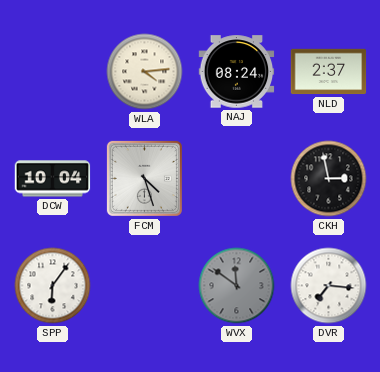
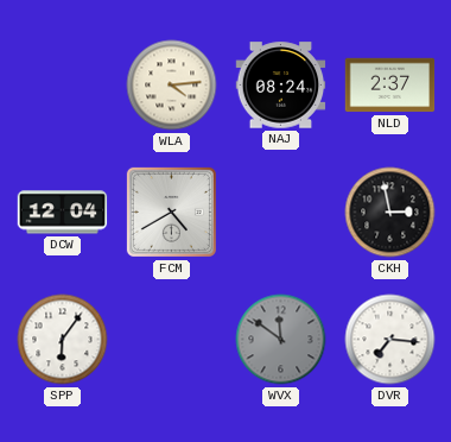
DCW: 10:04 -> 12:04
FCM: 4:27 -> 4:40
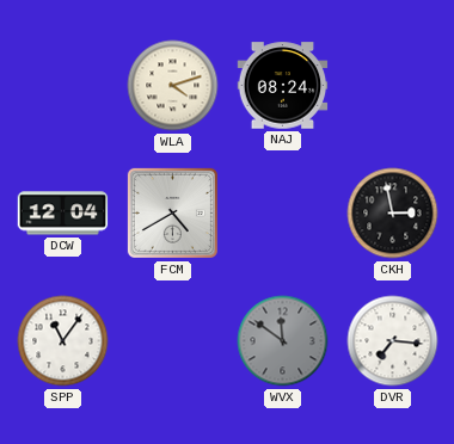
WLA: 4:14 -> 4:12
NLD: 2:37 -> none
SPP: 6:06 -> 11:06
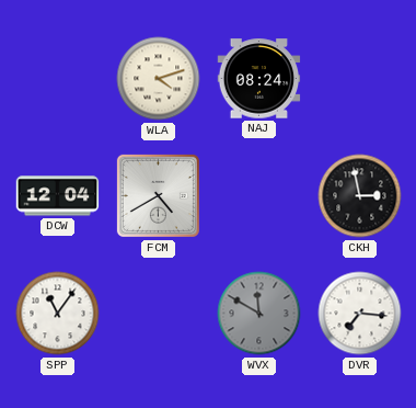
WVX: 11:51 -> 11:50
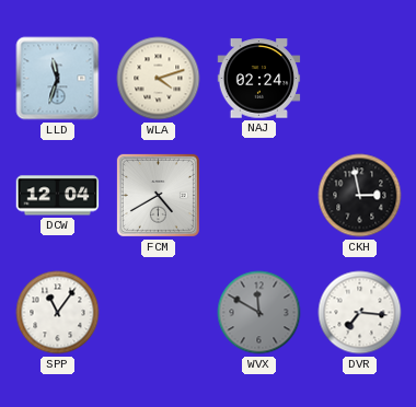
LLD: none -> 11:33
NAJ: 08:24 -> 02:24
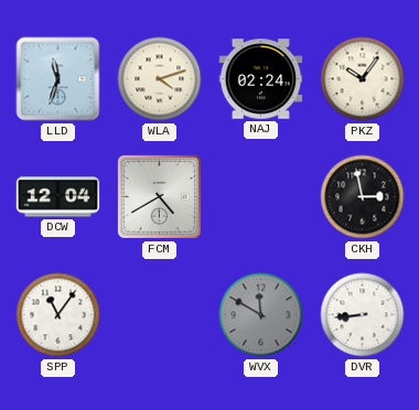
PKZ: none -> 10:06
DVR: 7:16 -> 8:44
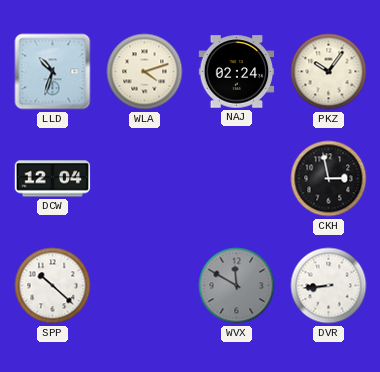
LLD: 11:33 -> 10:33
FCM: 4:40 -> none
SPP: 11:06 -> 10:22
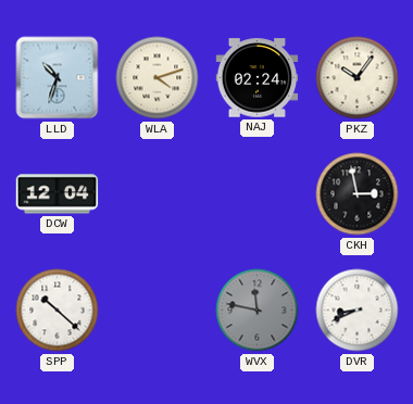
WVX: 11:50 -> 11:47
DVR: 8:44 -> 8:41
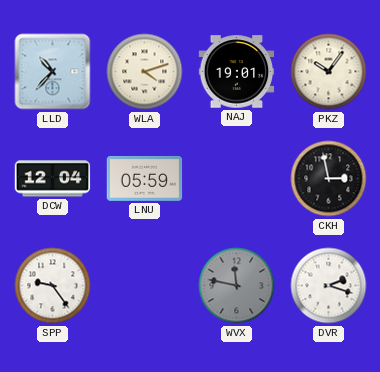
LLD: 10:33 -> 10:37
NAJ: 02:24 -> 19:01
LNU: none -> 05:59
SPP: 10:22 -> 9:24
DVR: 8:41 -> 2:18
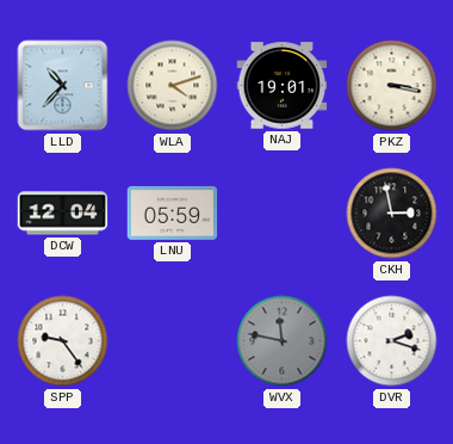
PKZ: 10:06 -> 3:17
